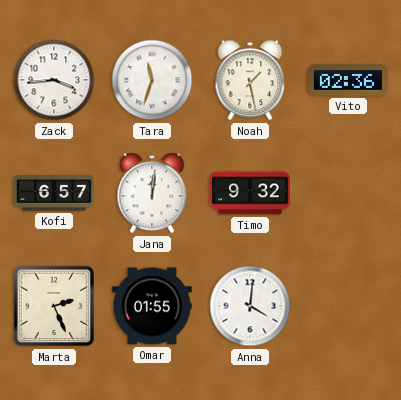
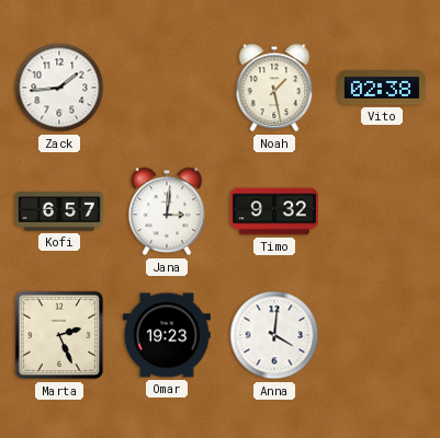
Zack: 3:44 -> 1:44
Tara: 11:33 -> none
Vito: 02:36 -> 02:38
Jana: 12:01 -> 3:01
Omar: 01:55 -> 19:23
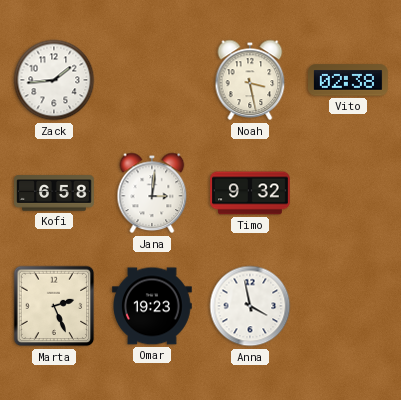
Noah: 1:28 -> 3:28
Kofi: 6:57 -> 6:58
Anna: 4:01 -> 3:58
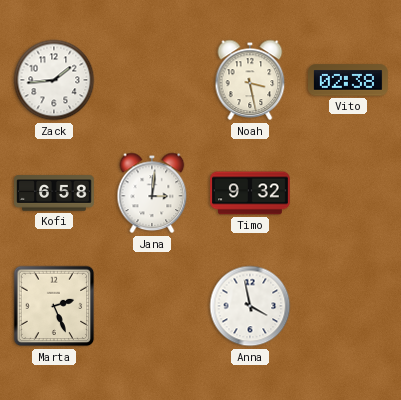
Omar: 19:23 -> none
